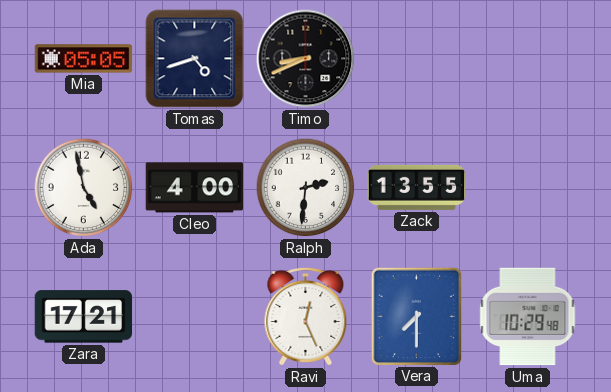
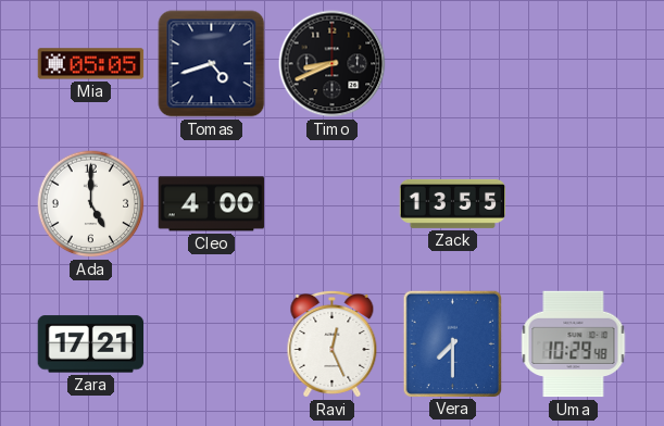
Ada: 4:58 -> 5:00
Ralph: 2:31 -> none
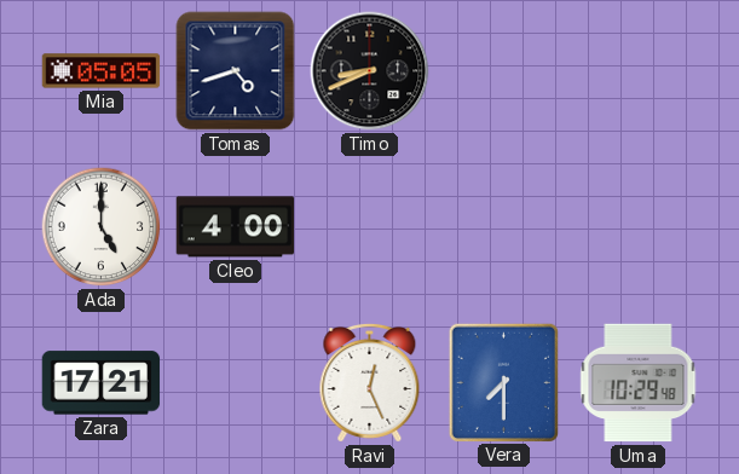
Zack: 13:55 -> none
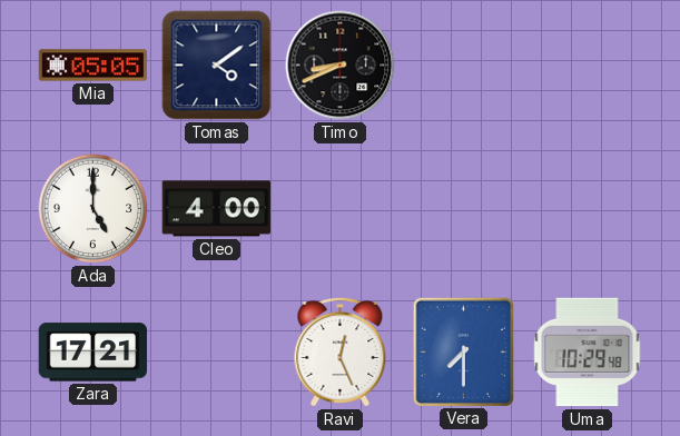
Tomas: 4:42 -> 4:09
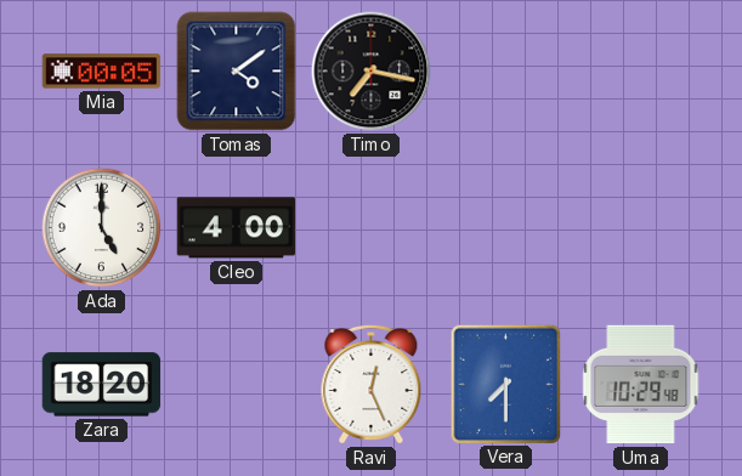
Mia: 05:05 -> 00:05
Timo: 8:41 -> 7:17
Zara: 17:21 -> 18:20
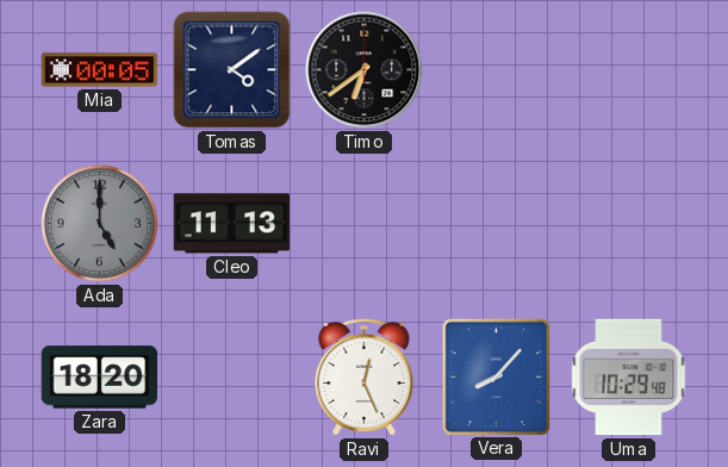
Timo: 7:17 -> 6:39
Ada dial: white -> grey
Cleo: 4:00 -> 11:13
Vera: 7:30 -> 8:07
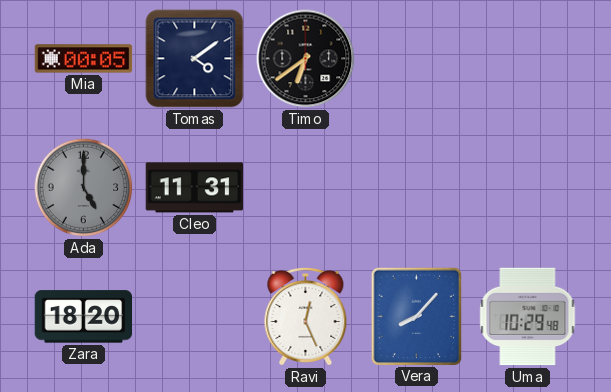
Cleo: 11:13 -> 11:31
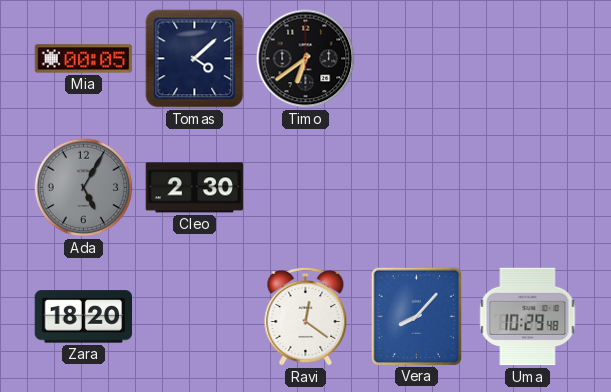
Tomas: 4:09 -> 4:08
Ada: 5:00 -> 5:05
Cleo: 11:31 -> 2:30
Ravi: 12:26 -> 12:21
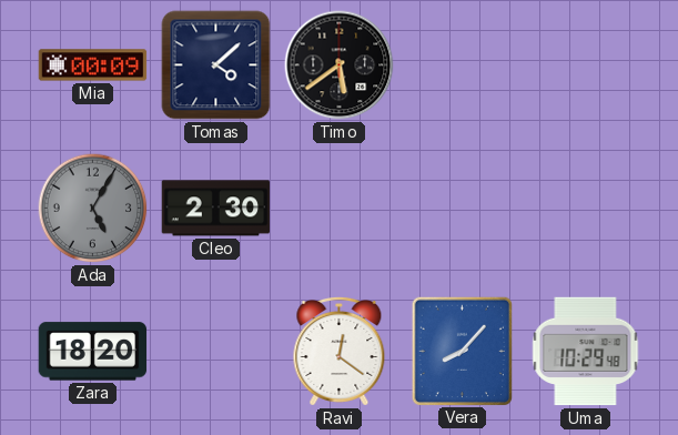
Mia: 00:05 -> 00:09
Timo: 6:39 -> 5:39
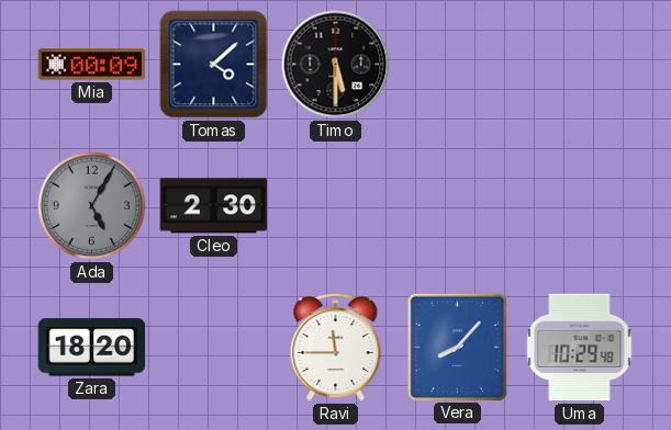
Timo: 5:39 -> 5:30
Ravi: 12:21 -> 11:45
